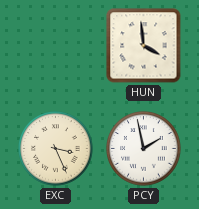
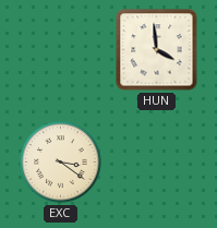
EXC: 3:26 -> 3:21
PCY: 1:58 -> none
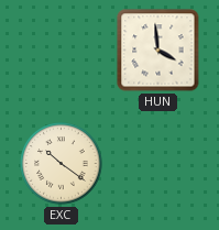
EXC: 3:21 -> 10:21
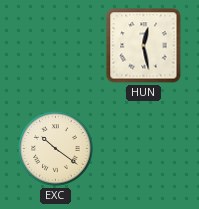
HUN: 3:59 -> 12:28
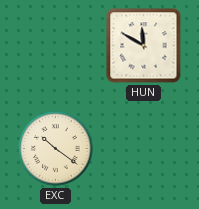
HUN: 12:28 -> 11:50
